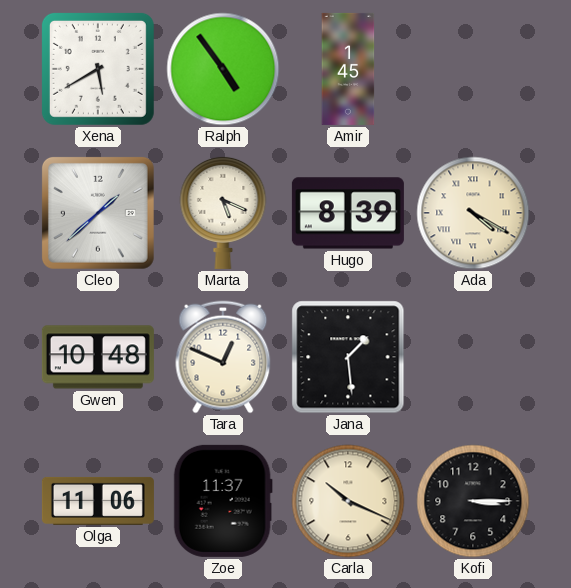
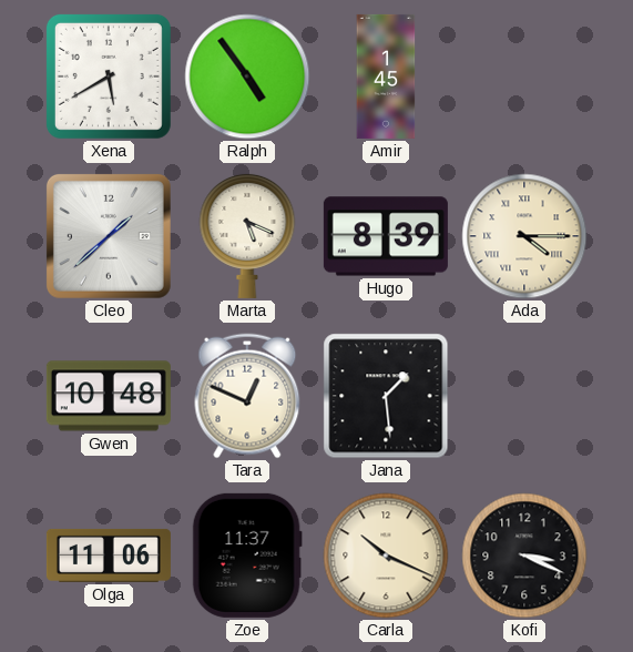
Ada: 4:20 -> 4:15
Kofi: 3:15 -> 3:19
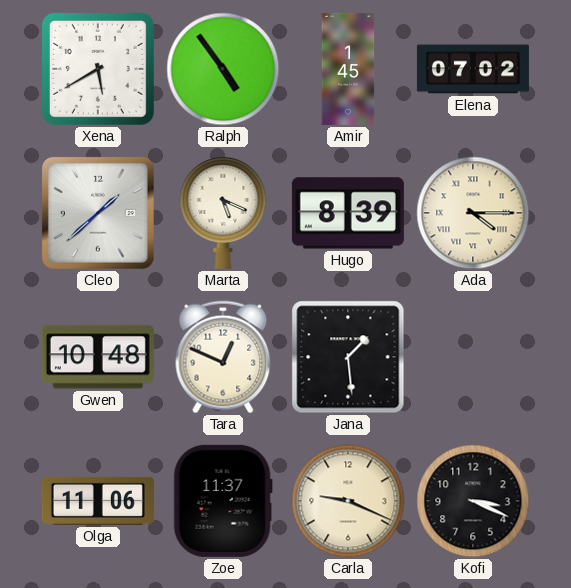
Elena: none -> 07:02
Carla: 10:19 -> 9:19
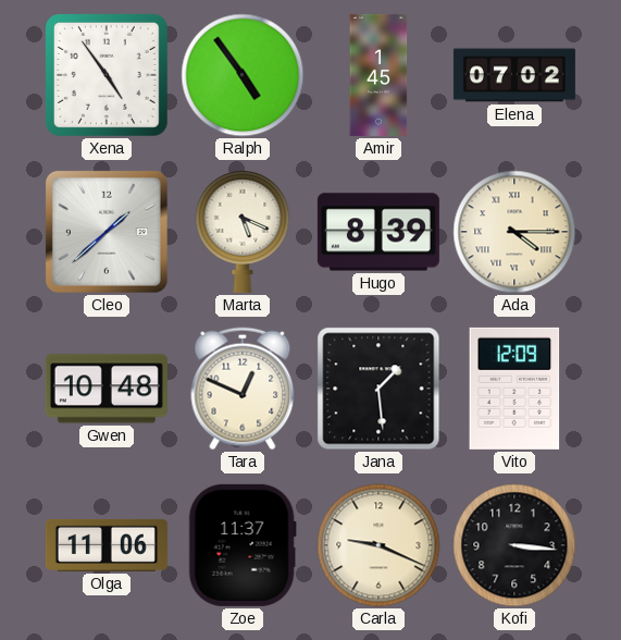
Xena: 5:40 -> 4:54
Vito: none -> 12:09
Kofi: 3:19 -> 3:16
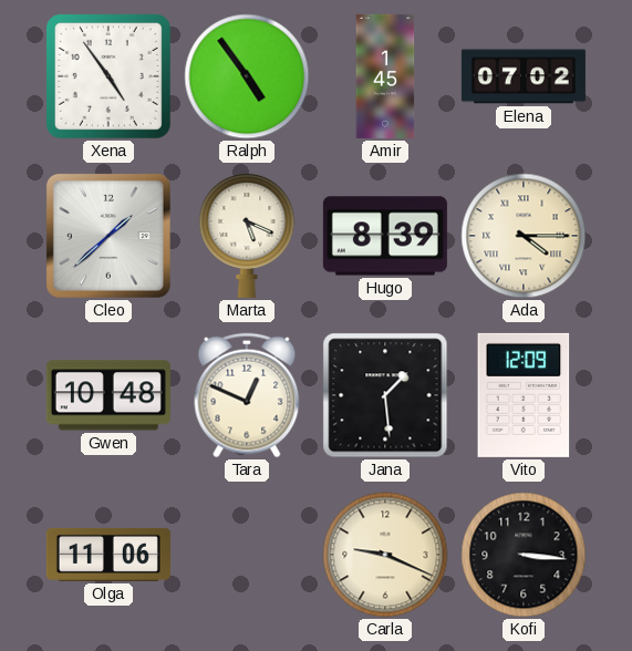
Zoe: 11:37 -> none
